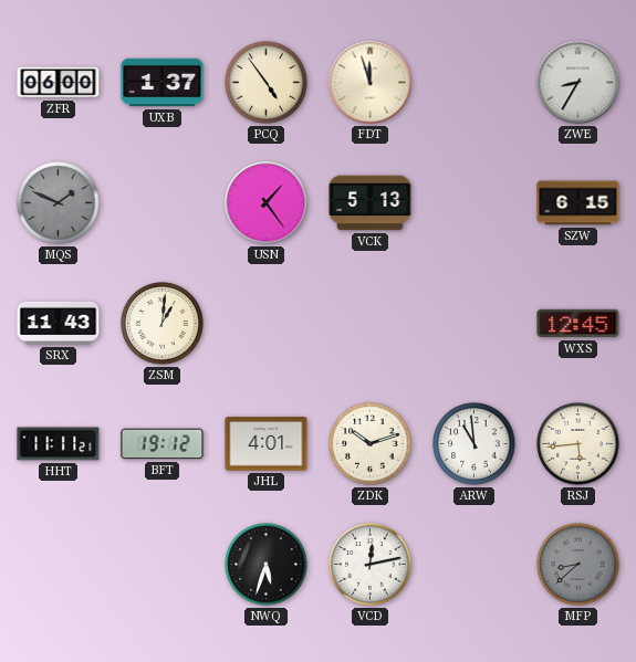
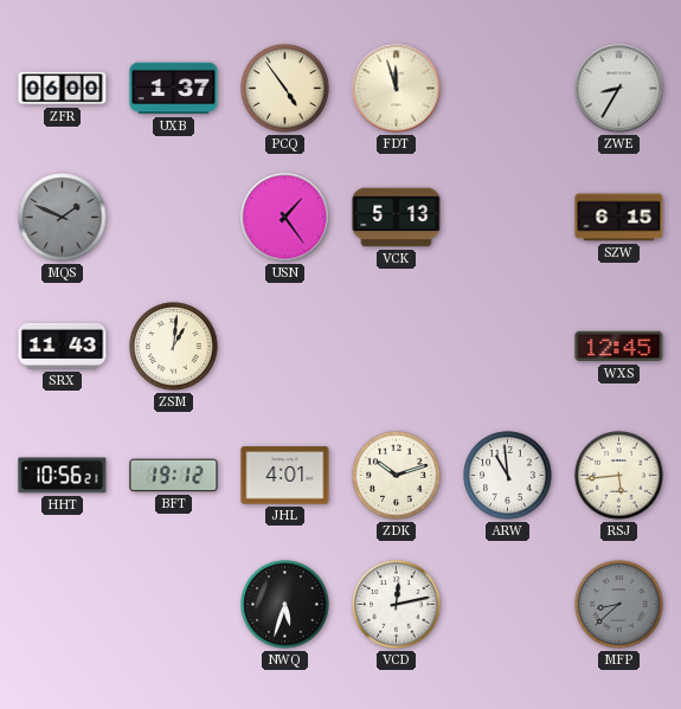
HHT: 11:11 -> 10:56
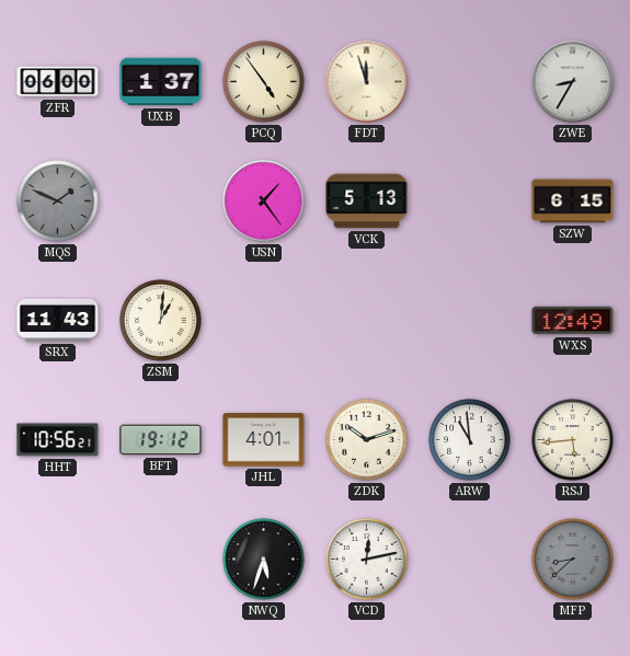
WXS: 12:45 -> 12:49
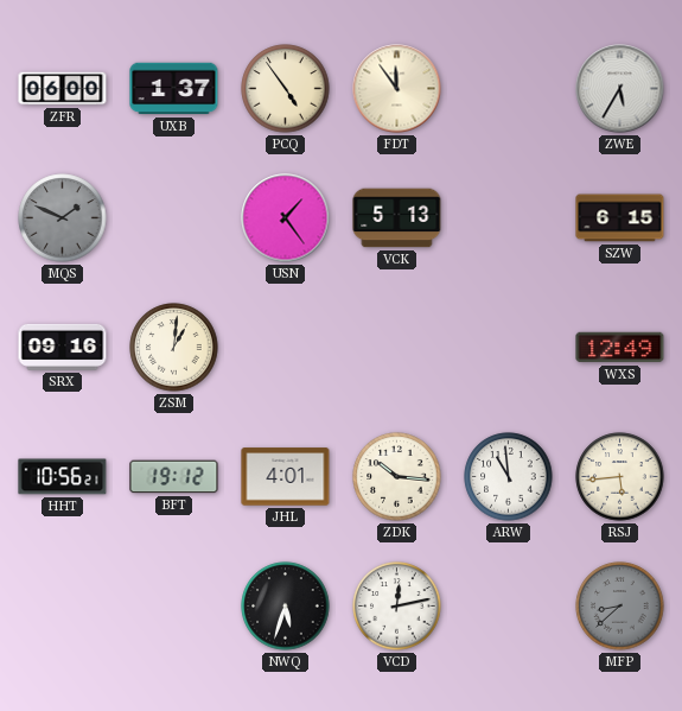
FDT: 11:57 -> 11:54
ZWE: 8:35 -> 5:35
SRX: 11:43 -> 09:16
ZDK: 10:12 -> 10:16
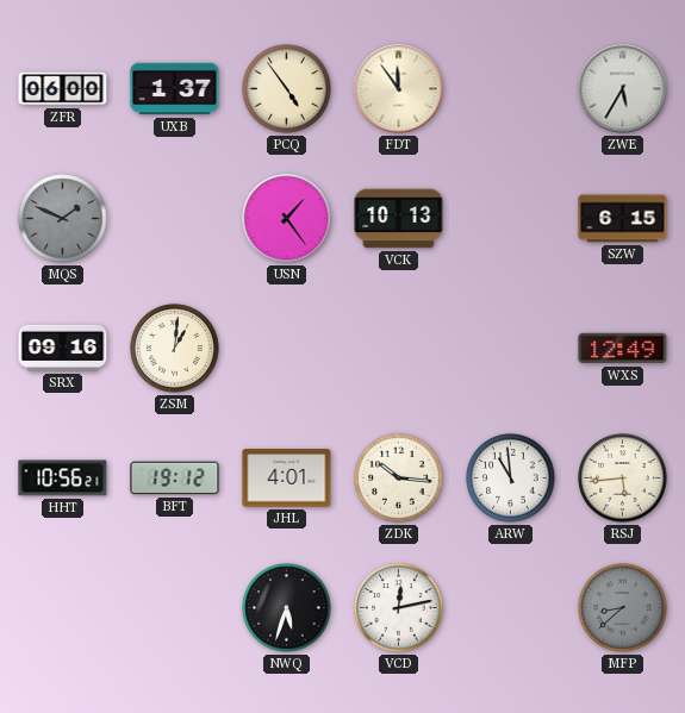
VCK: 5:13 -> 10:13
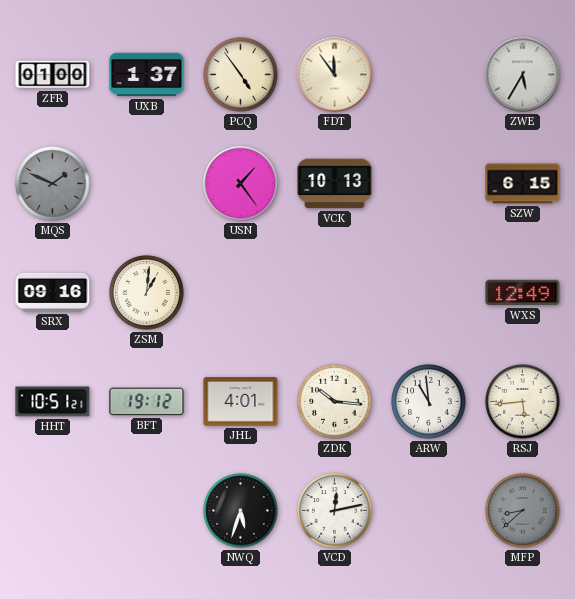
ZFR: 06:00 -> 01:00
HHT: 10:56 -> 10:51
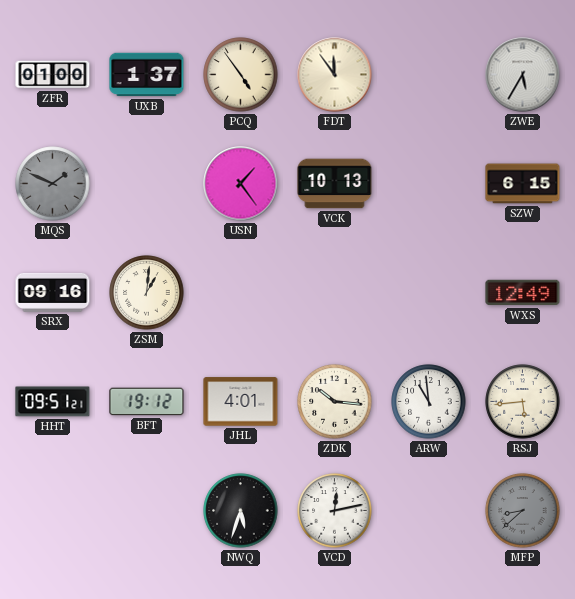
HHT: 10:51 -> 09:51
